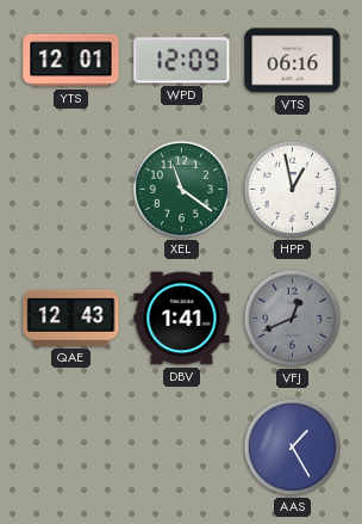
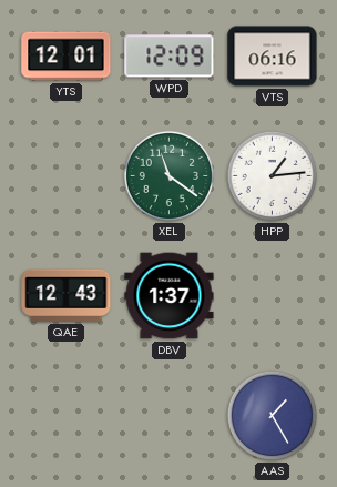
HPP: 12:58 -> 1:14
DBV: 1:41 -> 1:37
VFJ: 12:41 -> none
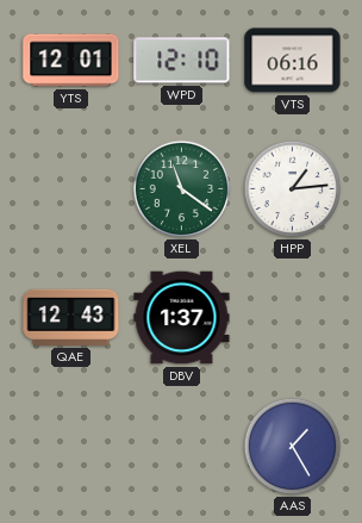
WPD: 12:09 -> 12:10
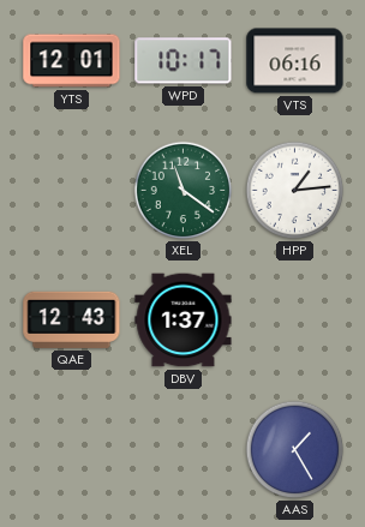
WPD: 12:10 -> 10:17
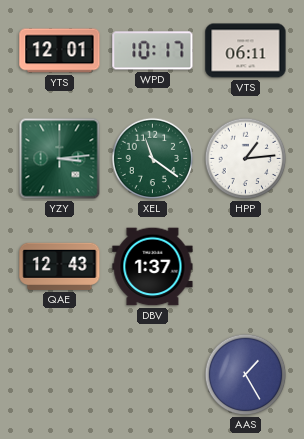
VTS: 06:16 -> 06:11
YZY: none -> 3:14
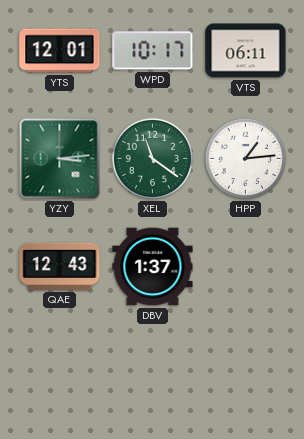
AAS: 1:25 -> none
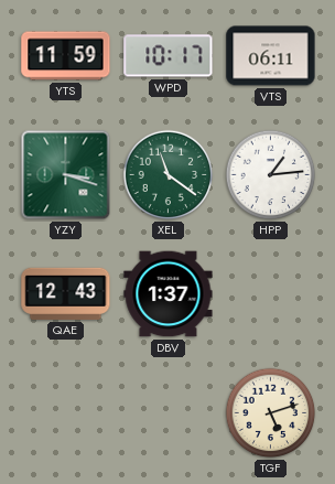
YTS: 12:01 -> 11:59
YZY: 3:14 -> 3:18
TGF: none -> 5:12
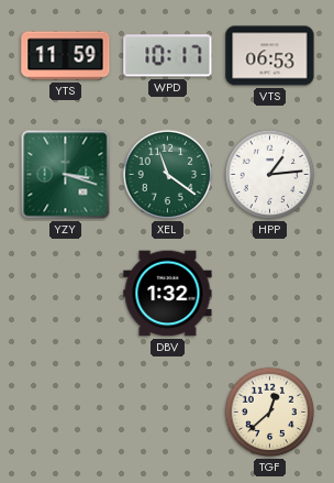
VTS: 06:11 -> 06:53
QAE: 12:43 -> none
DBV: 1:37 -> 1:32
TGF: 5:12 -> 12:38
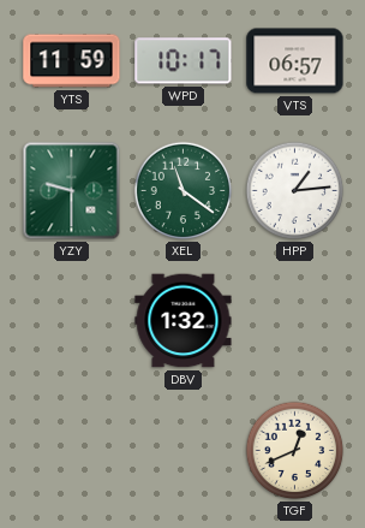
VTS: 06:53 -> 06:57
YZY: 3:18 -> 9:30
TGF: 12:38 -> 12:41
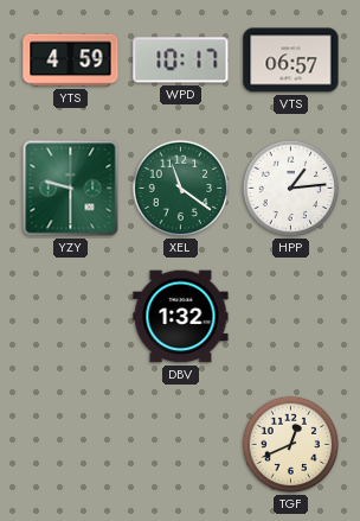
YTS: 11:59 -> 4:59
